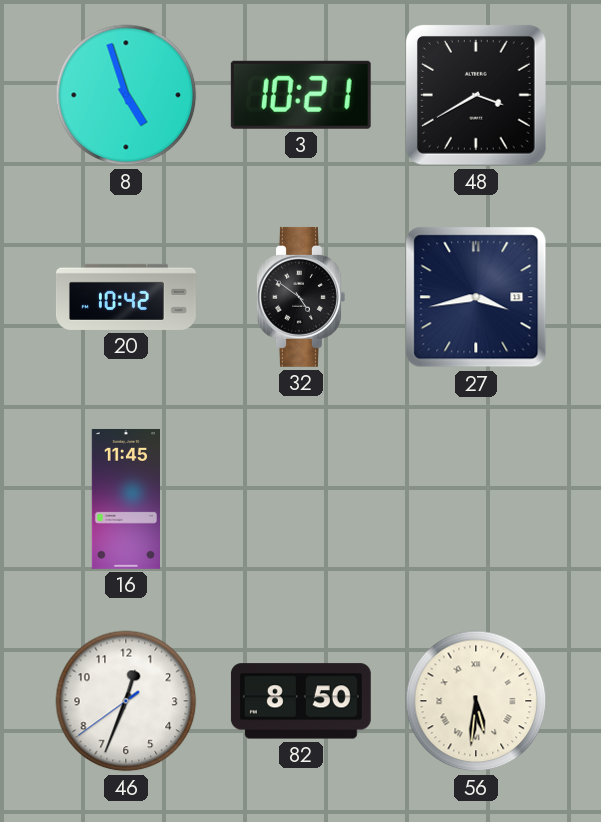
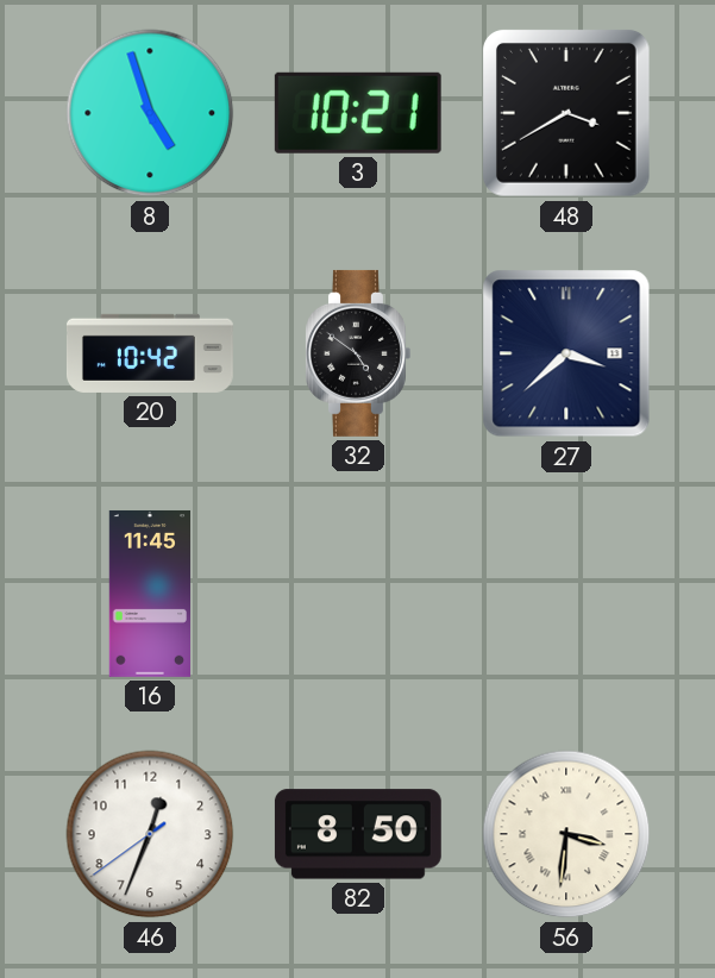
27: 3:43 -> 3:38
56: 5:31 -> 3:31
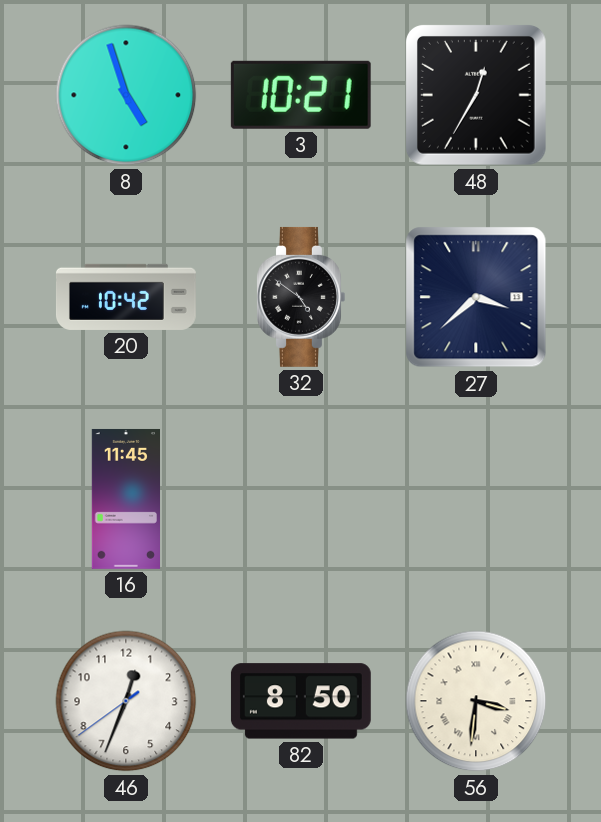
48: 3:40 -> 12:35
